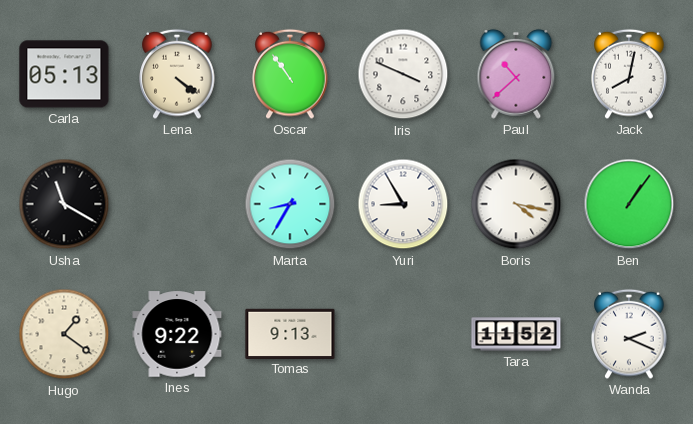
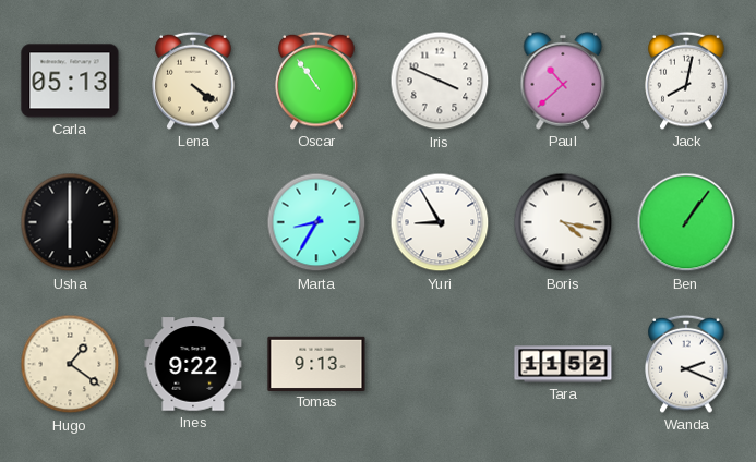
Usha: 11:20 -> 6:00
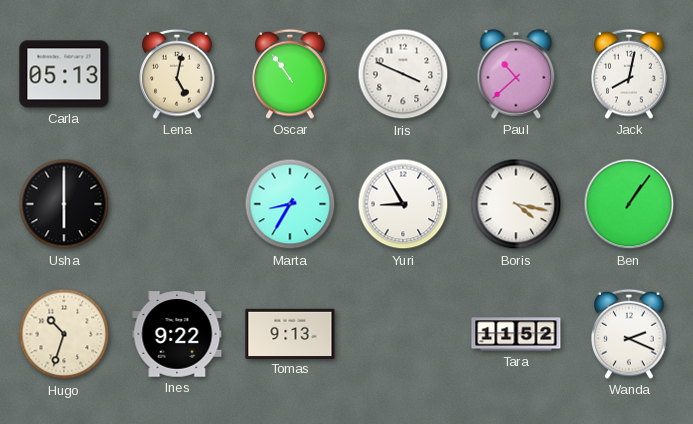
Lena: 4:21 -> 5:02
Hugo: 1:21 -> 10:33
